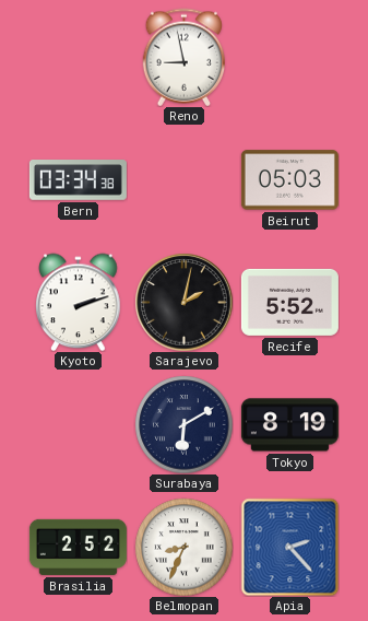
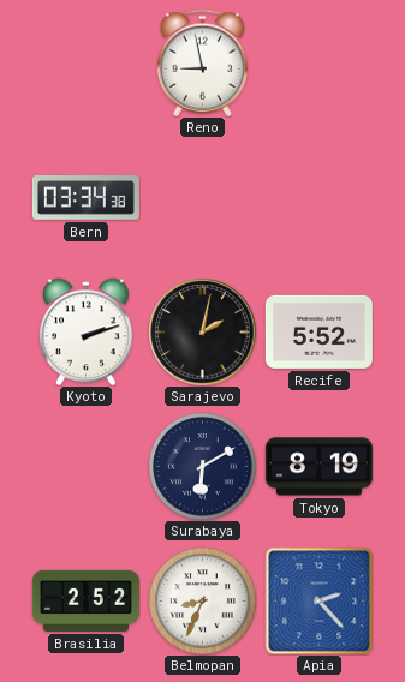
Beirut: 05:03 -> none
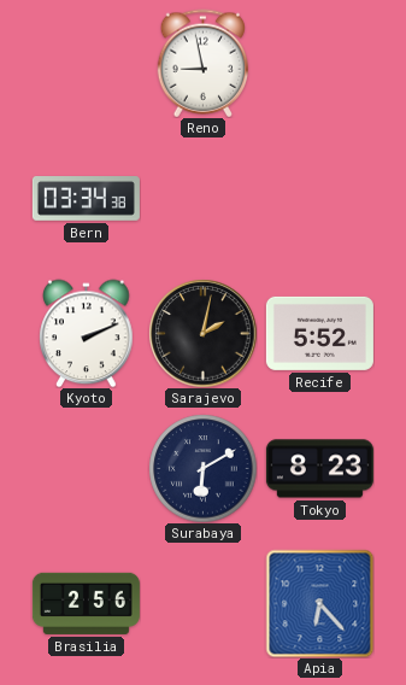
Kyoto: 2:12 -> 2:11
Tokyo: 8:19 -> 8:23
Brasilia: 2:52 -> 2:56
Belmopan: 8:34 -> none
Apia: 2:23 -> 6:23
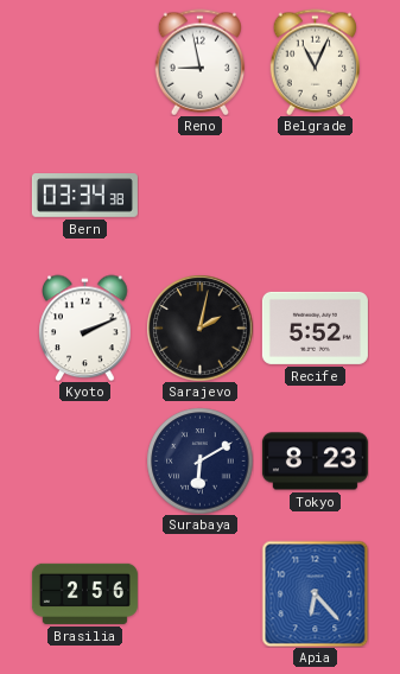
Belgrade: none -> 11:04
